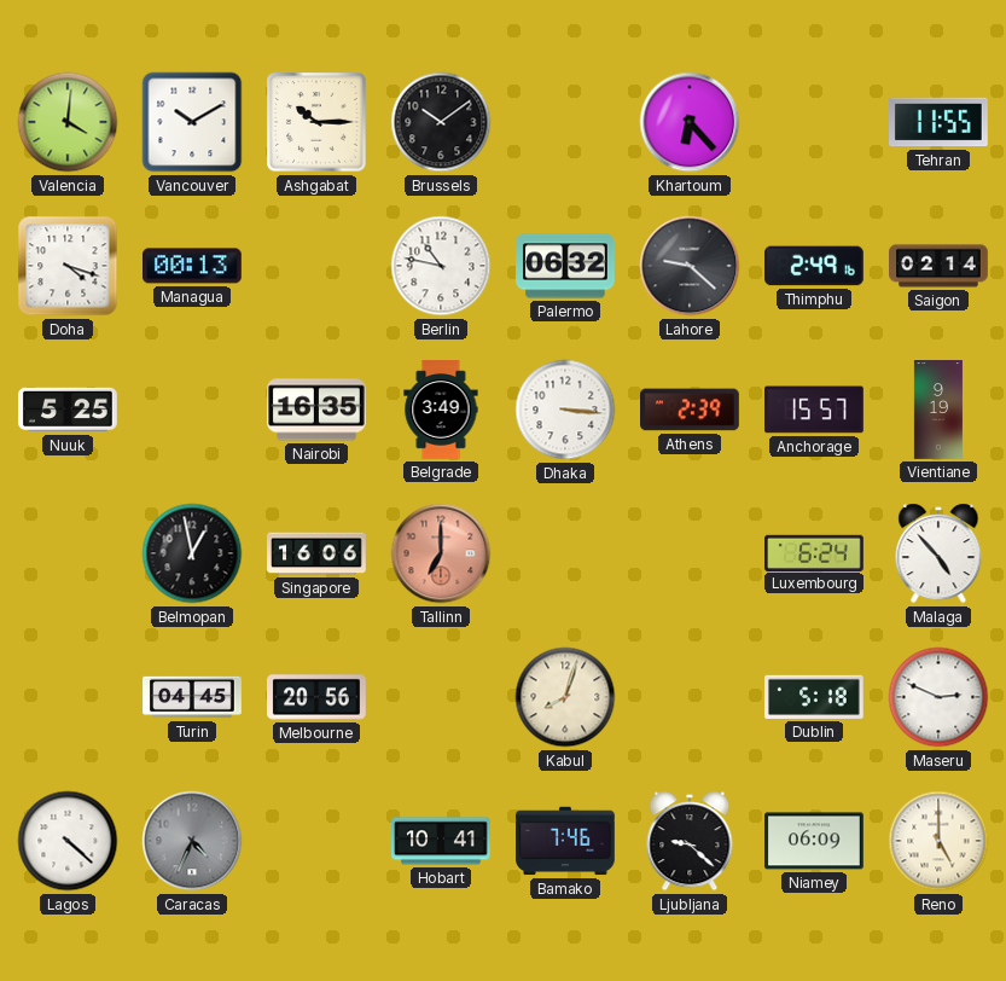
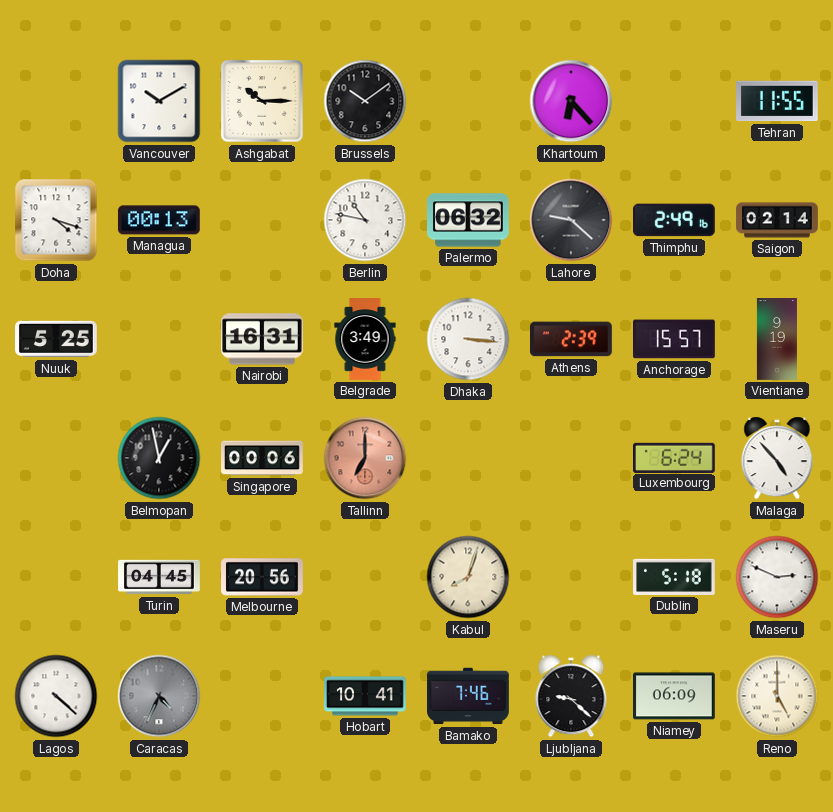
Valencia: 4:01 -> none
Nairobi: 16:35 -> 16:31
Singapore: 16:06 -> 00:06
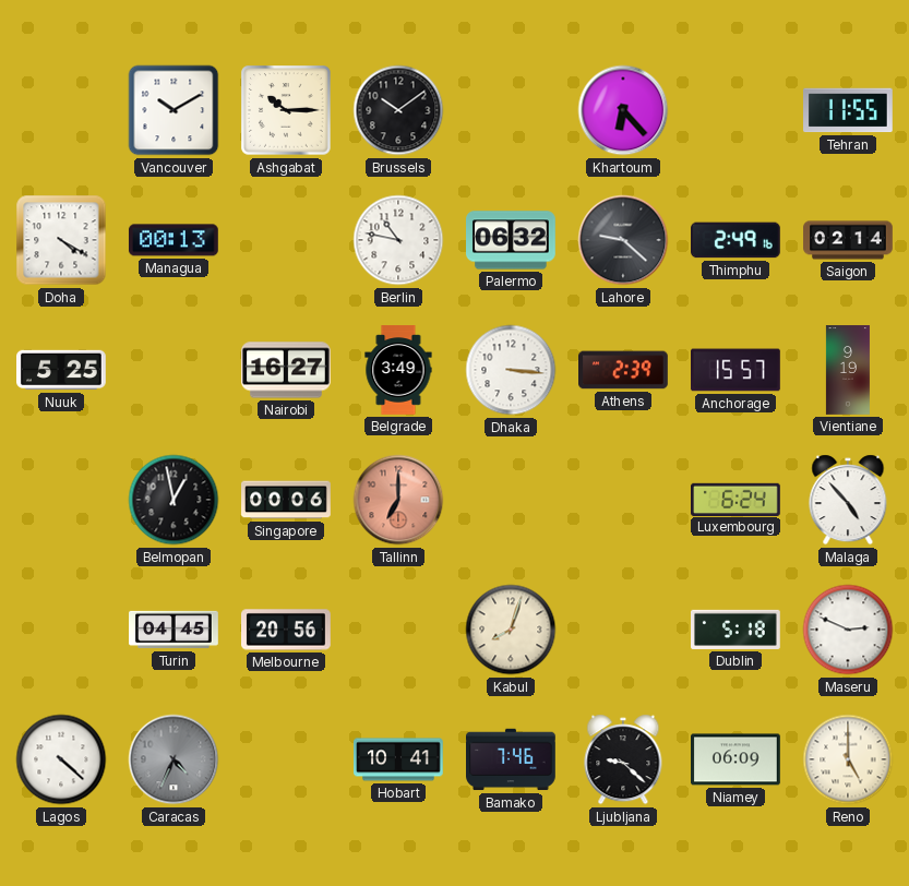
Doha: 4:18 -> 4:20
Nairobi: 16:31 -> 16:27
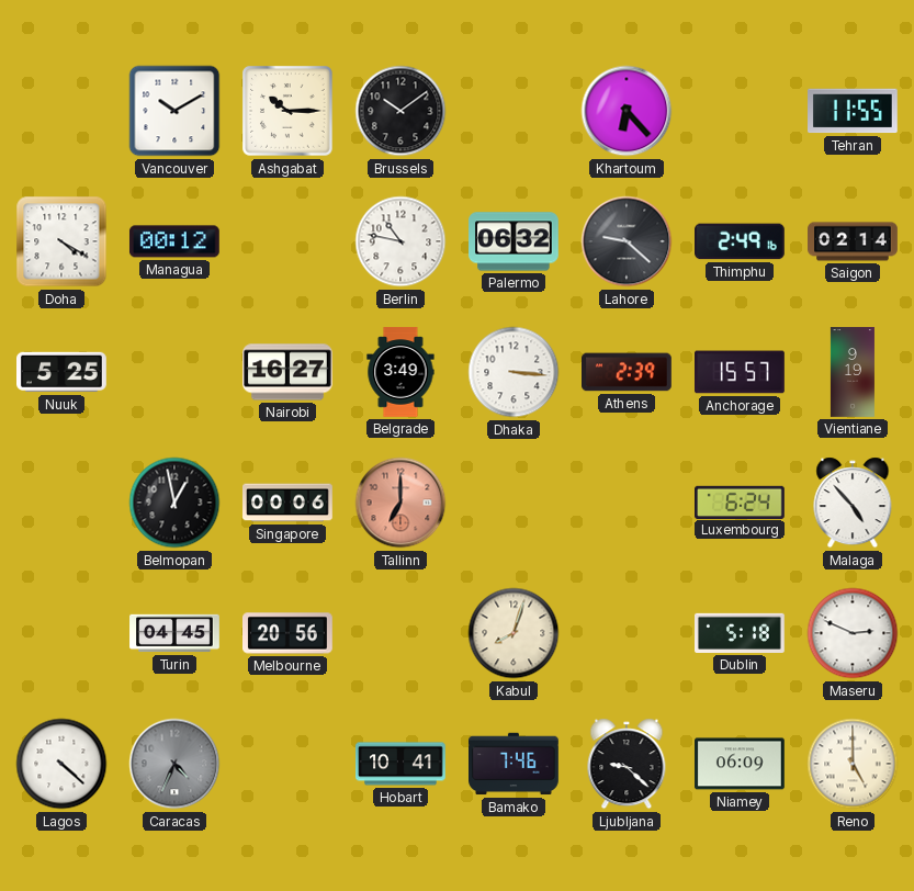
Managua: 00:13 -> 00:12
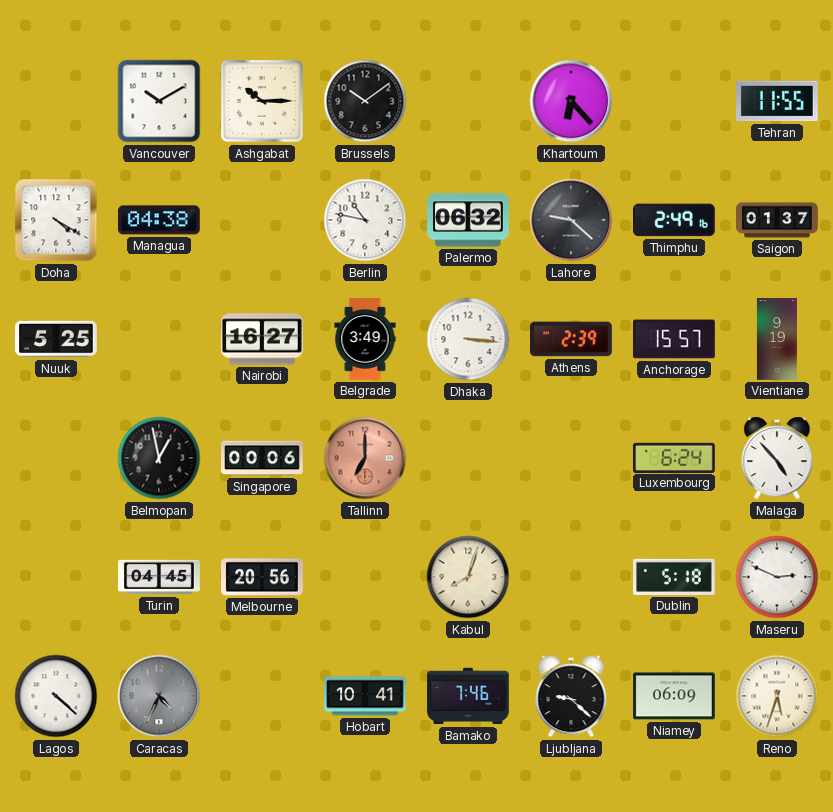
Managua: 00:12 -> 04:38
Saigon: 02:14 -> 01:37
Reno: 5:00 -> 5:33
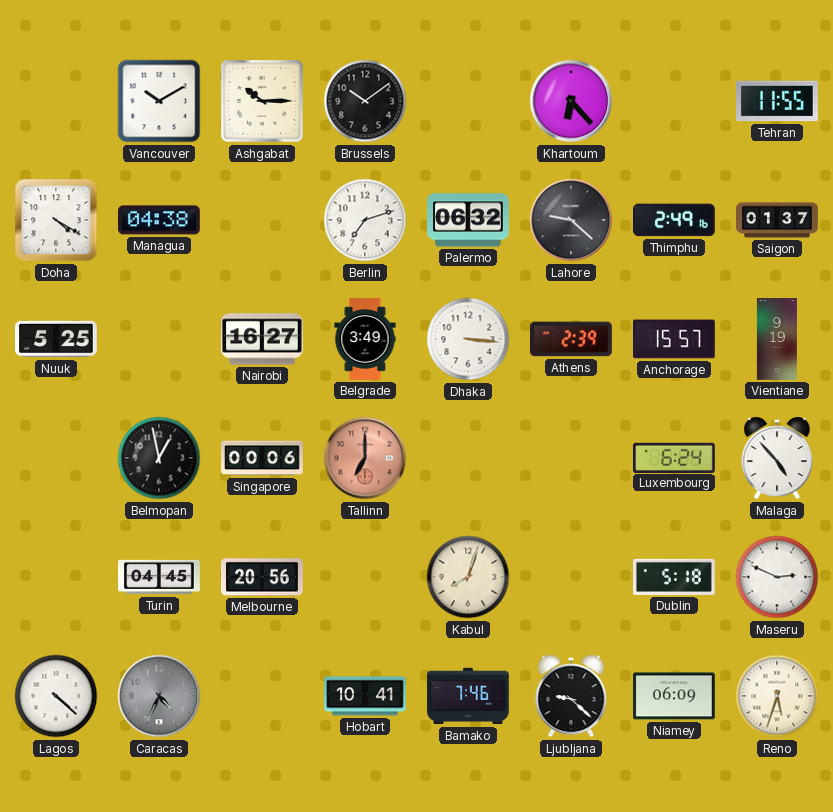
Berlin: 10:47 -> 7:12
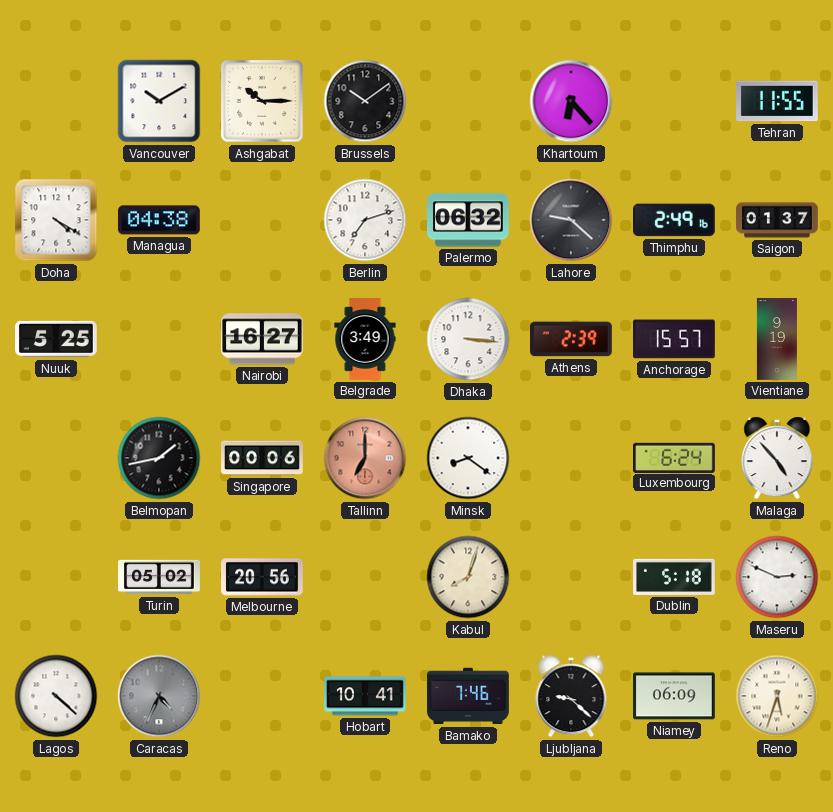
Belmopan: 12:58 -> 1:43
Minsk: none -> 8:21
Turin: 04:45 -> 05:02
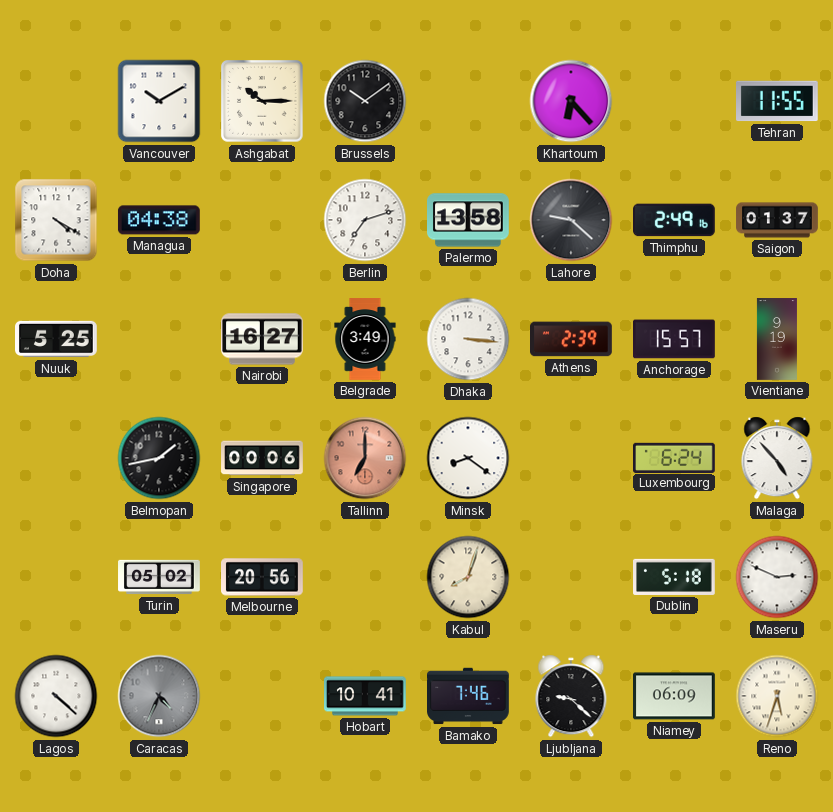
Palermo: 06:32 -> 13:58
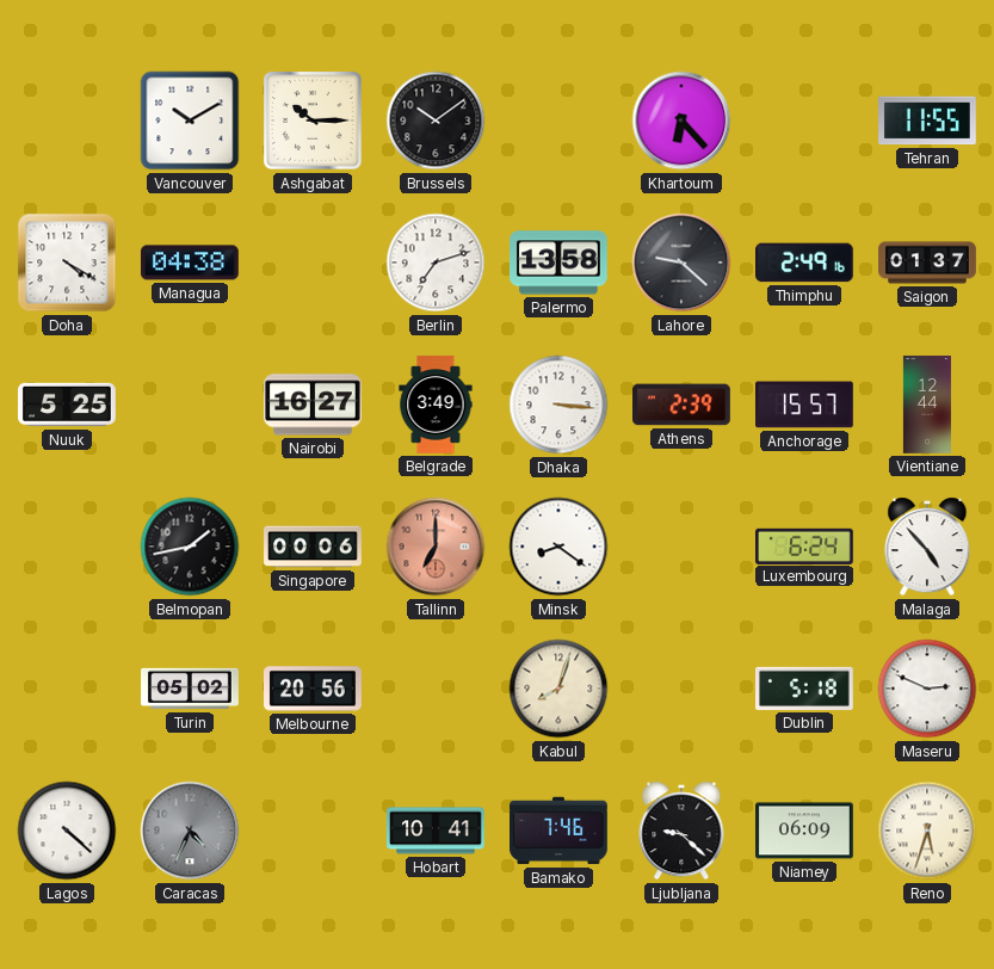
Vientiane: 9:19 -> 12:44
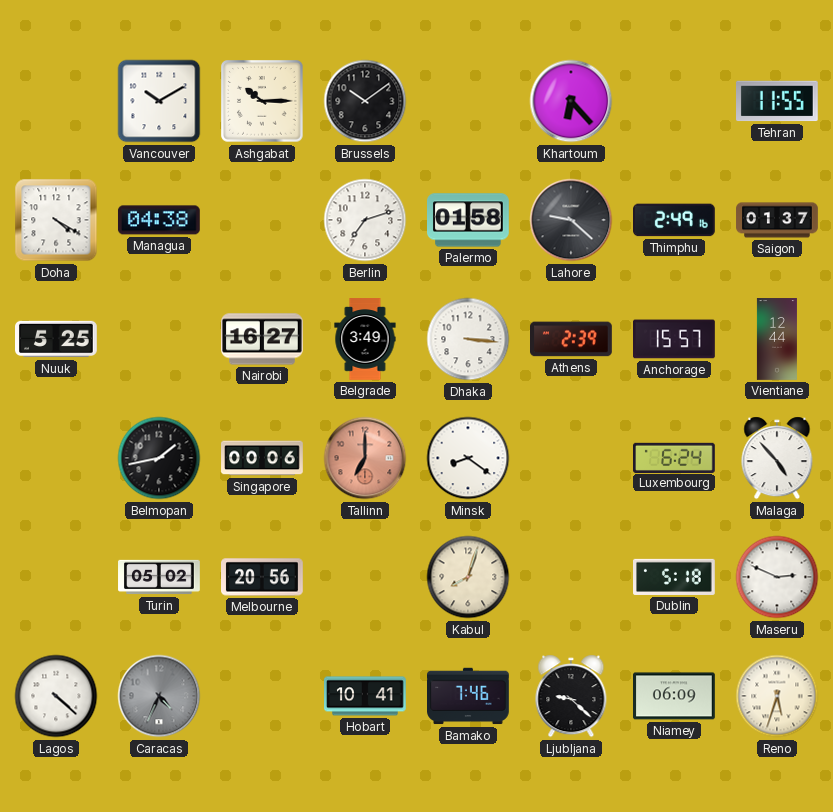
Palermo: 13:58 -> 01:58
